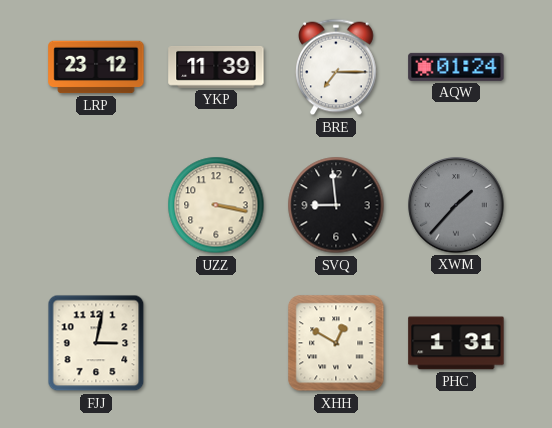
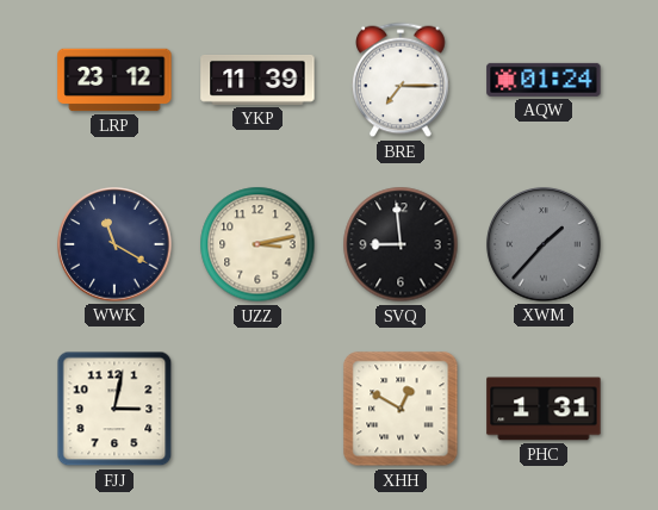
WWK: none -> 11:20
UZZ: 3:17 -> 3:13
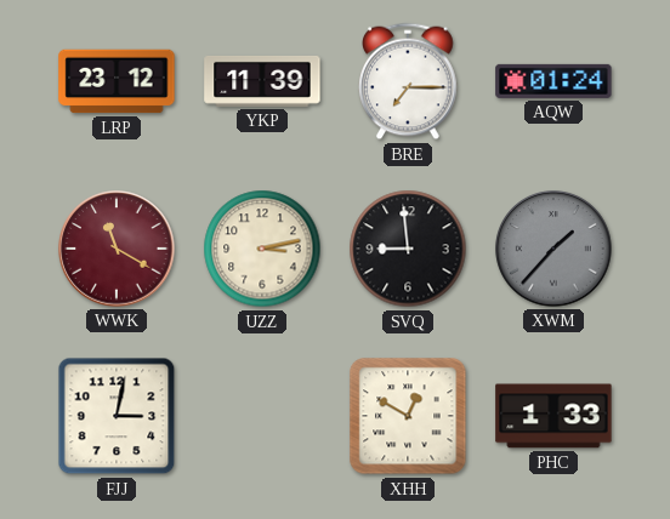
WWK dial: navy -> burgundy
PHC: 1:31 -> 1:33
